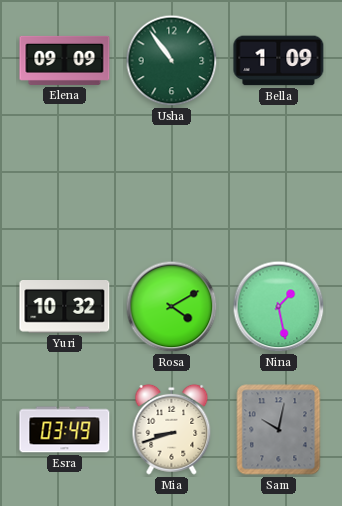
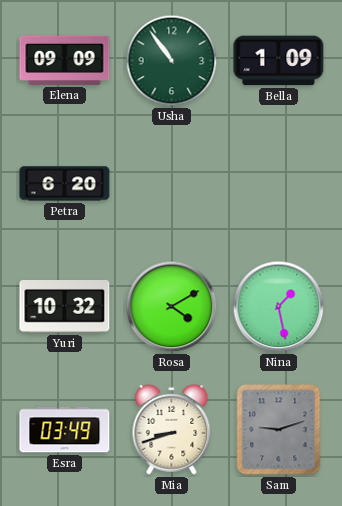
Petra: none -> 6:20
Sam: 10:02 -> 9:12
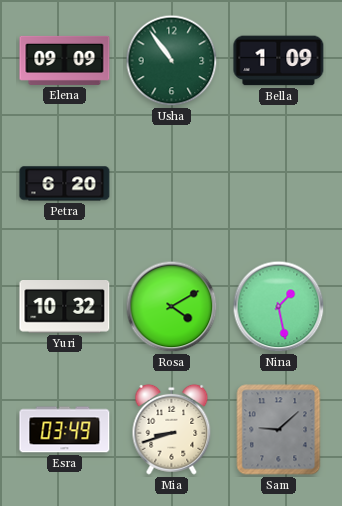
Sam: 9:12 -> 9:08
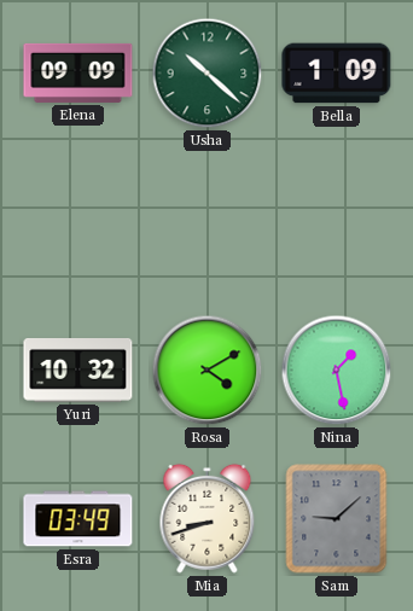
Usha: 10:54 -> 10:22
Petra: 6:20 -> none
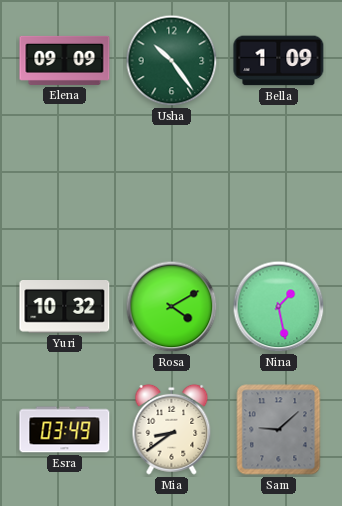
Usha: 10:22 -> 10:24
Mia: 8:42 -> 8:39
